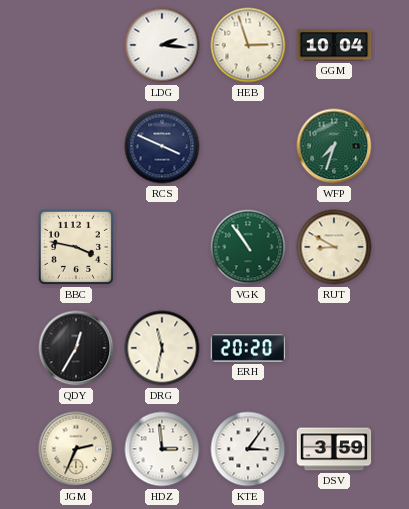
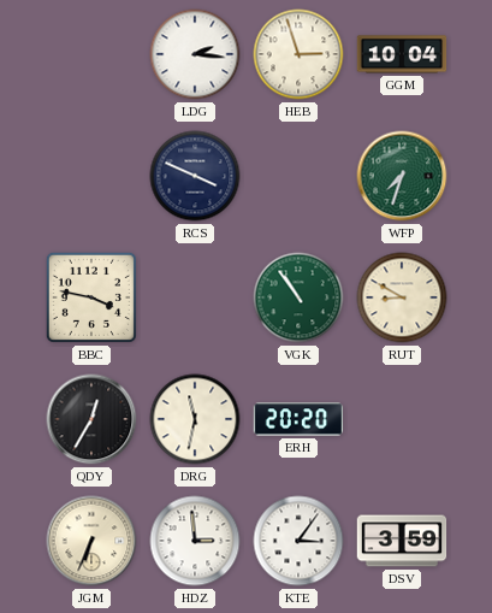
JGM: 2:34 -> 6:34
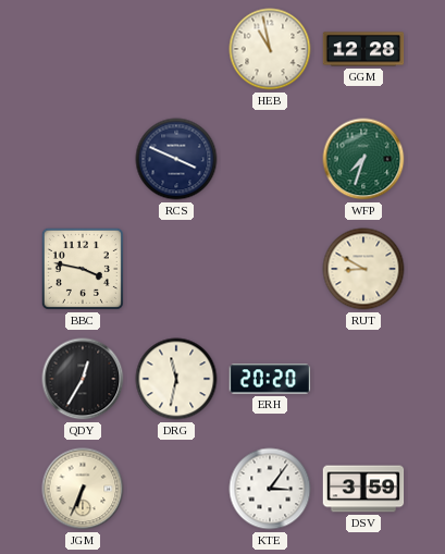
LDG: 2:16 -> none
HEB: 2:57 -> 10:58
GGM: 10:04 -> 12:28
VGK: 10:54 -> none
HDZ: 2:59 -> none
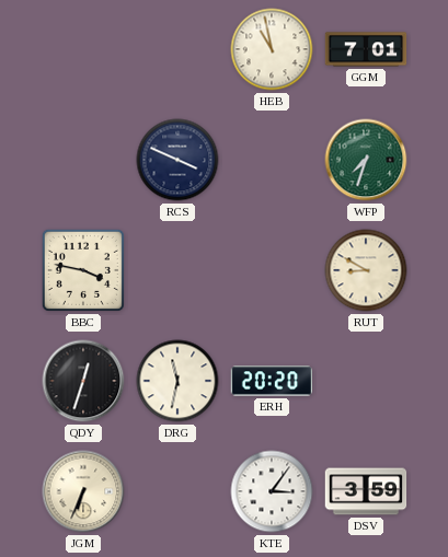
GGM: 12:28 -> 7:01
QDY: 12:35 -> 12:33
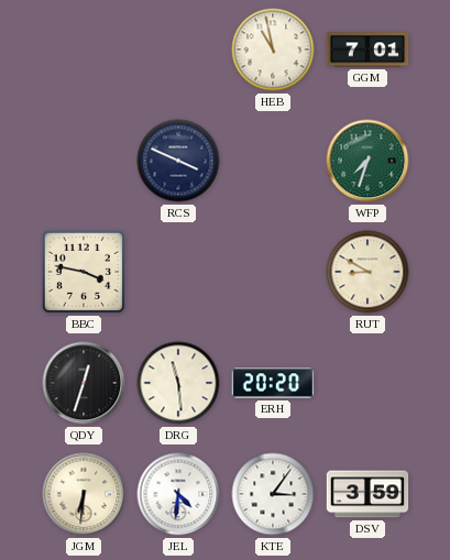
DRG: 11:32 -> 11:29
JGM: 6:34 -> 6:31
JEL: none -> 4:31
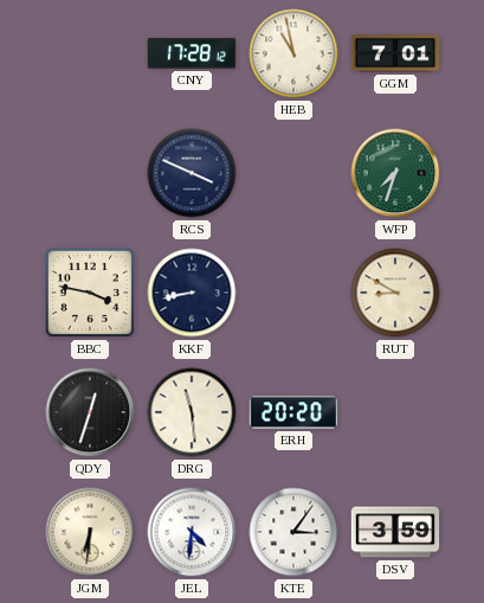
CNY: none -> 17:28
KKF: none -> 8:43
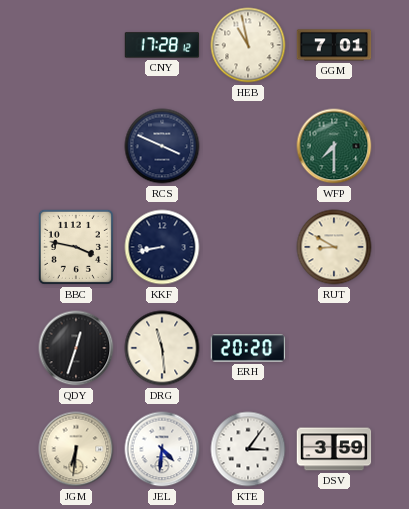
WFP: 7:33 -> 7:30
